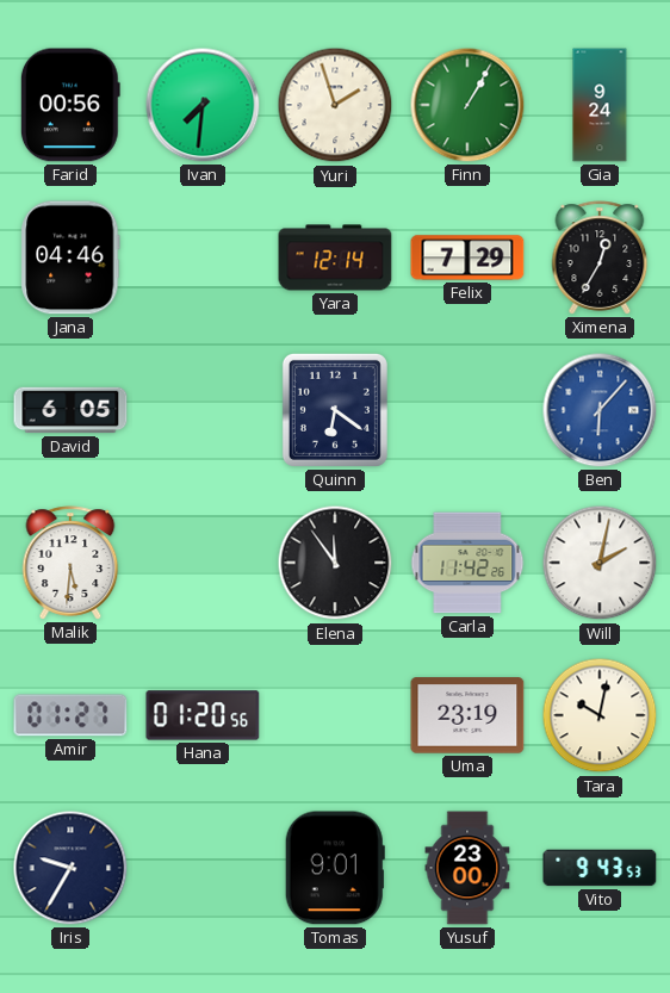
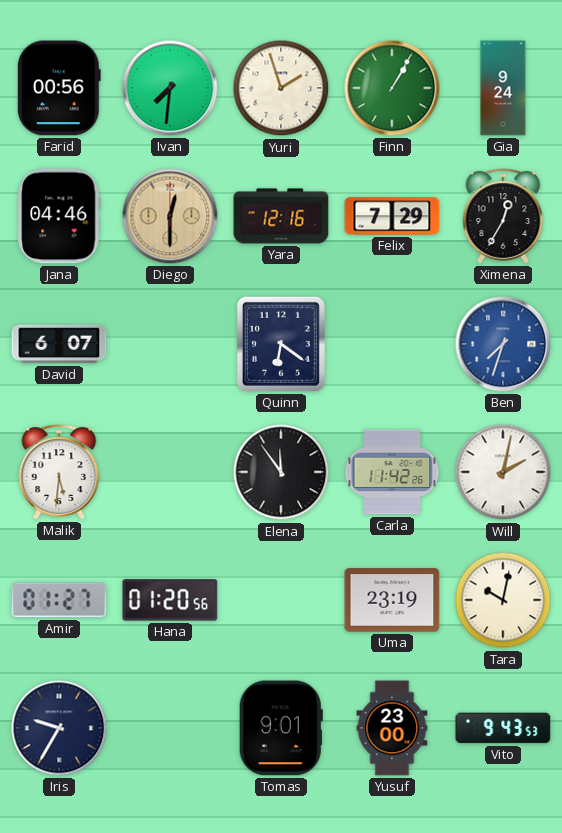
Diego: none -> 12:30
Yara: 12:14 -> 12:16
David: 6:05 -> 6:07
Ben: 6:07 -> 7:33
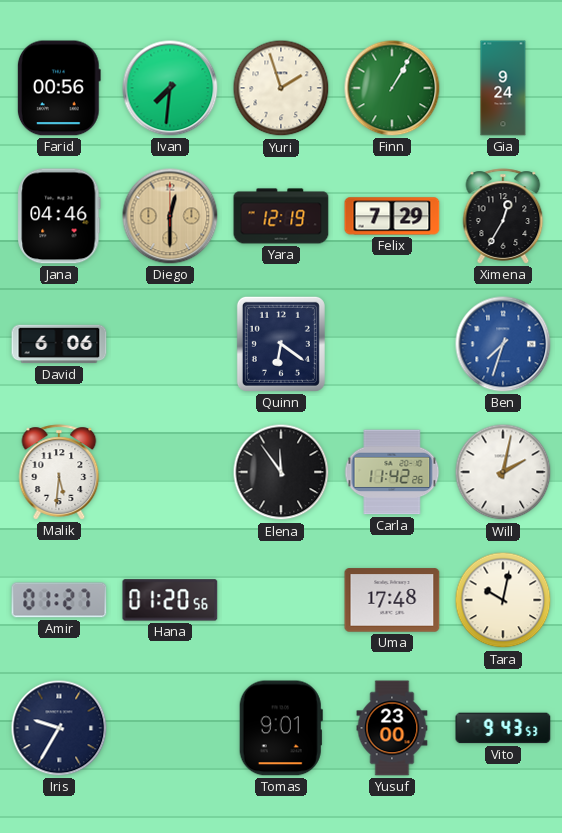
Yara: 12:16 -> 12:19
David: 6:07 -> 6:06
Uma: 23:19 -> 17:48
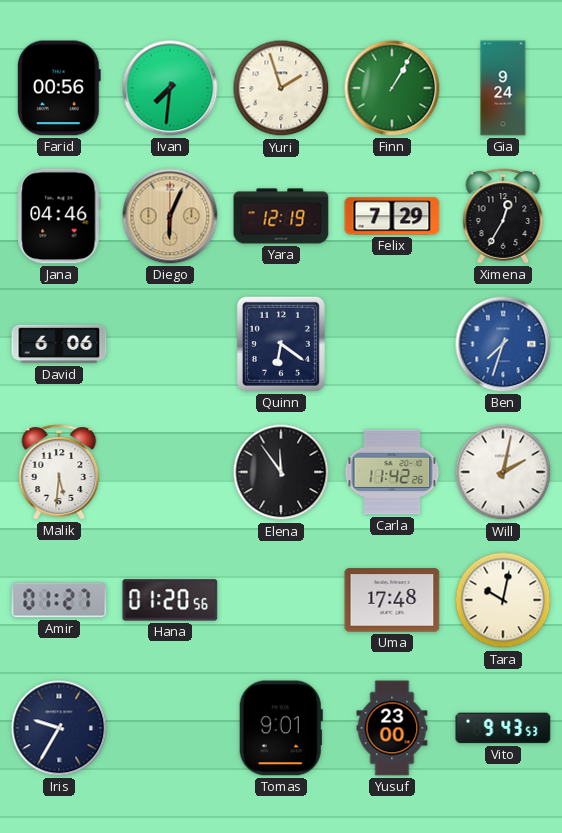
Diego: 12:30 -> 6:04
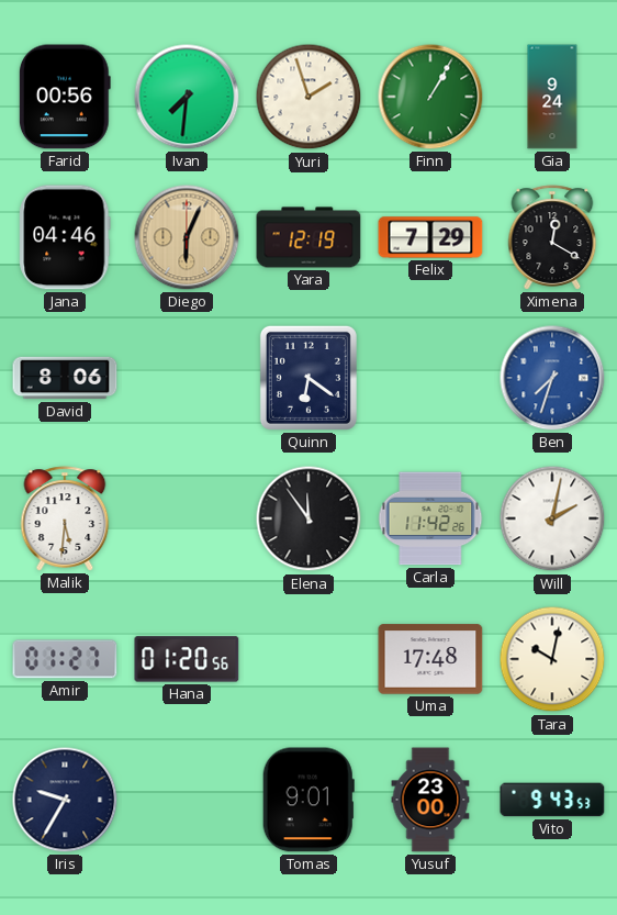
Ximena: 12:35 -> 12:20
David: 6:06 -> 8:06
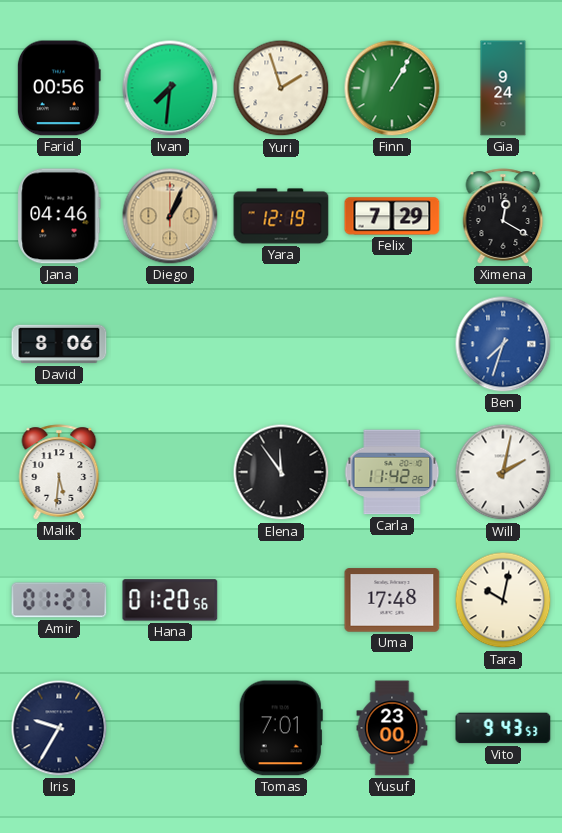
Diego: 6:04 -> 1:04
Quinn: 6:21 -> none
Tomas: 9:01 -> 7:01
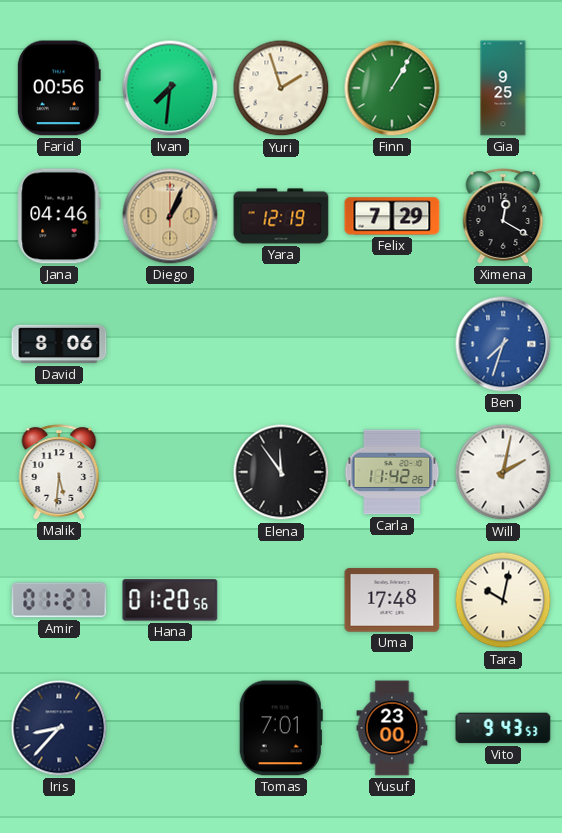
Gia: 9:24 -> 9:25
Iris: 9:35 -> 8:37
